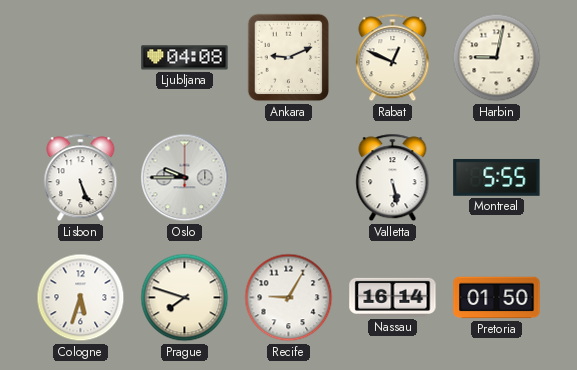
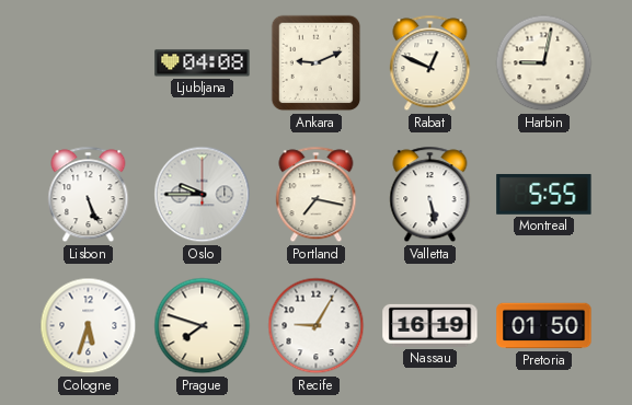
Portland: none -> 7:17
Nassau: 16:14 -> 16:19
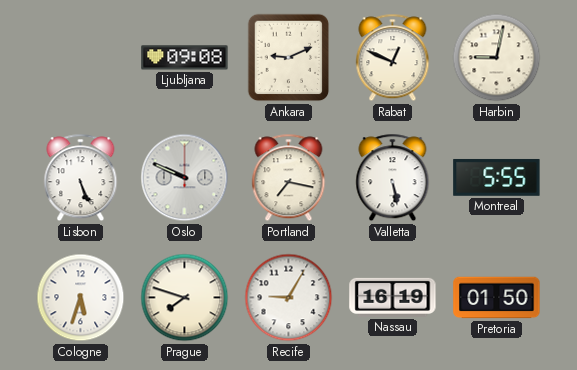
Ljubljana: 04:08 -> 09:08
Oslo: 9:45 -> 9:49
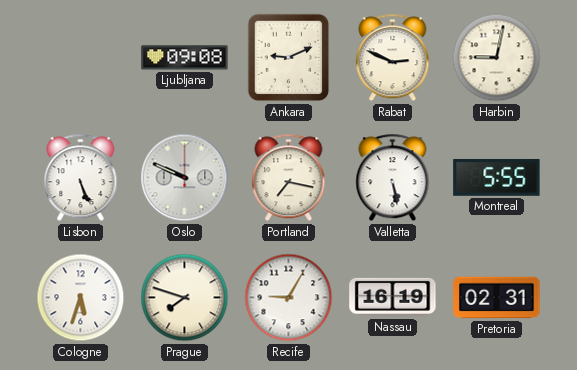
Rabat: 12:49 -> 2:49
Pretoria: 01:50 -> 02:31
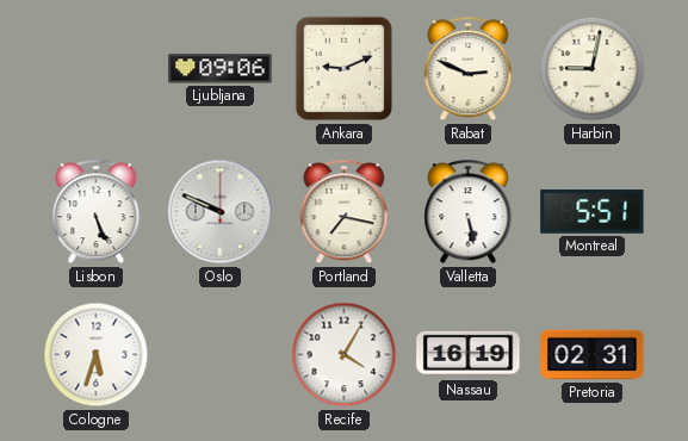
Ljubljana: 09:08 -> 09:06
Montreal: 5:55 -> 5:51
Prague: 7:48 -> none
Recife: 9:05 -> 4:05
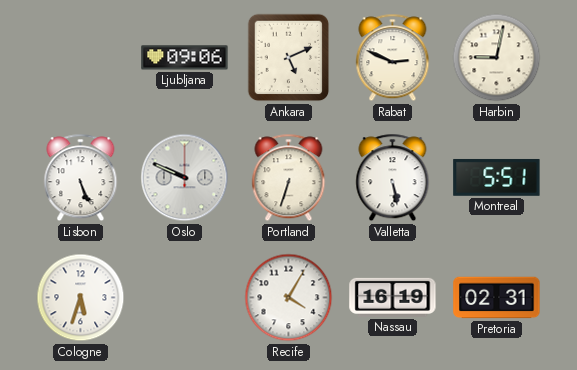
Ankara: 9:11 -> 5:11
Portland: 7:17 -> 6:33
